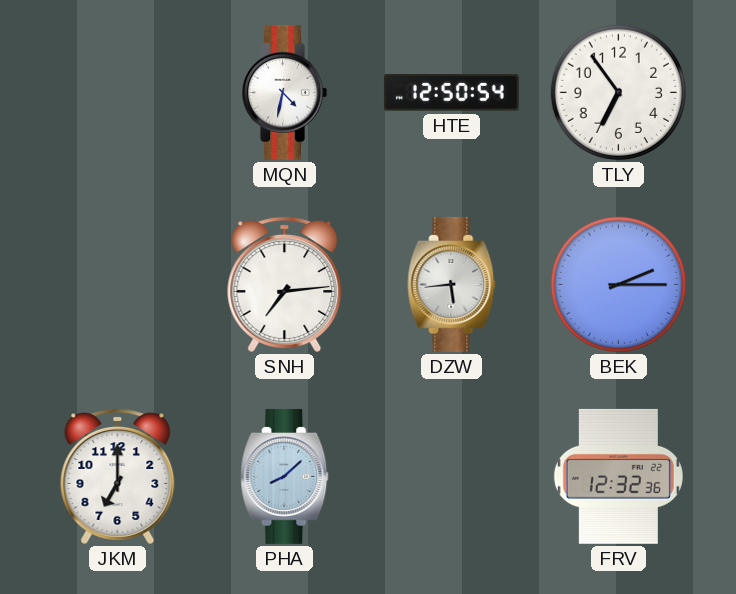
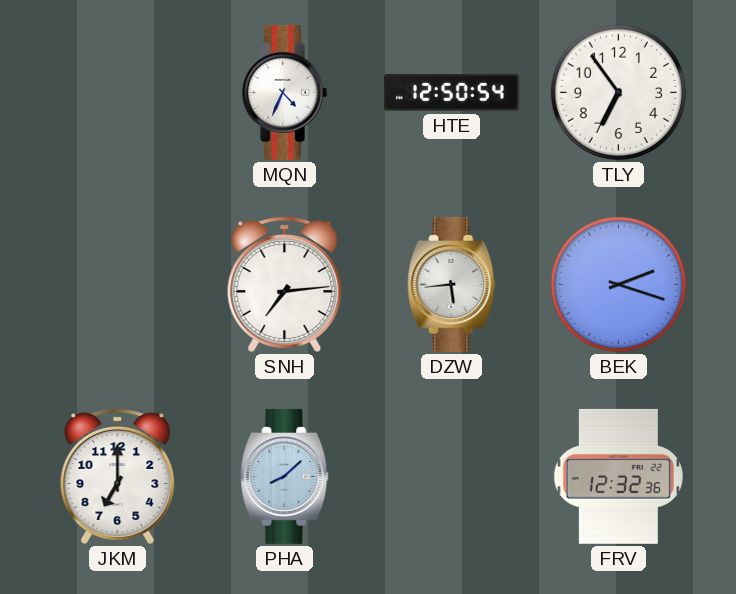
MQN: 4:32 -> 4:34
BEK: 2:15 -> 2:18
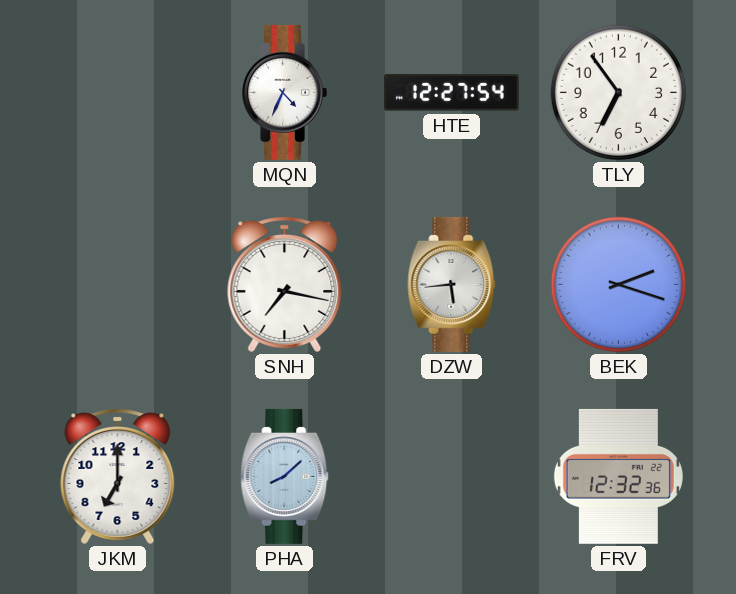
HTE: 12:50 -> 12:27
SNH: 7:14 -> 7:17
